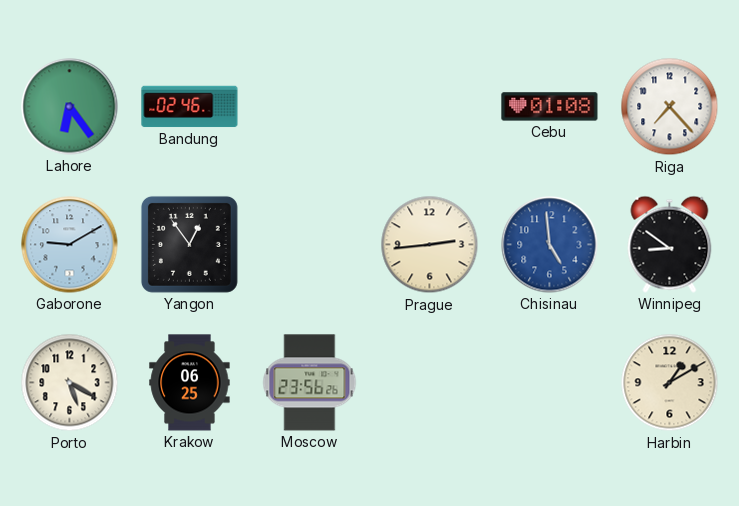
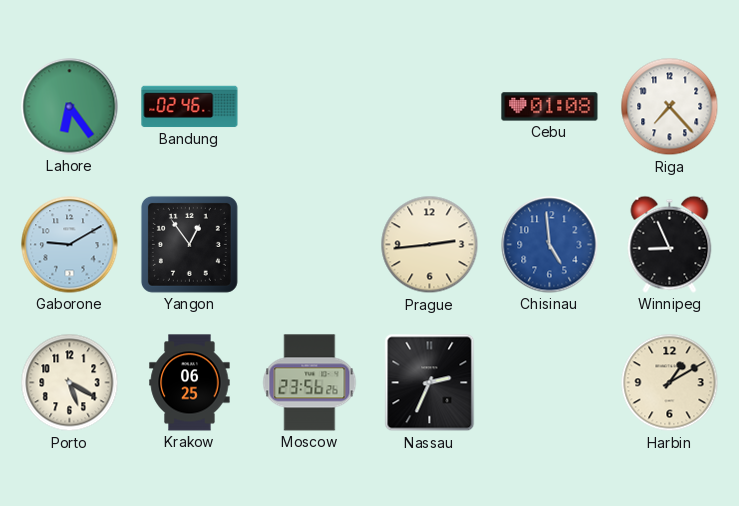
Winnipeg: 8:51 -> 8:56
Nassau: none -> 2:34
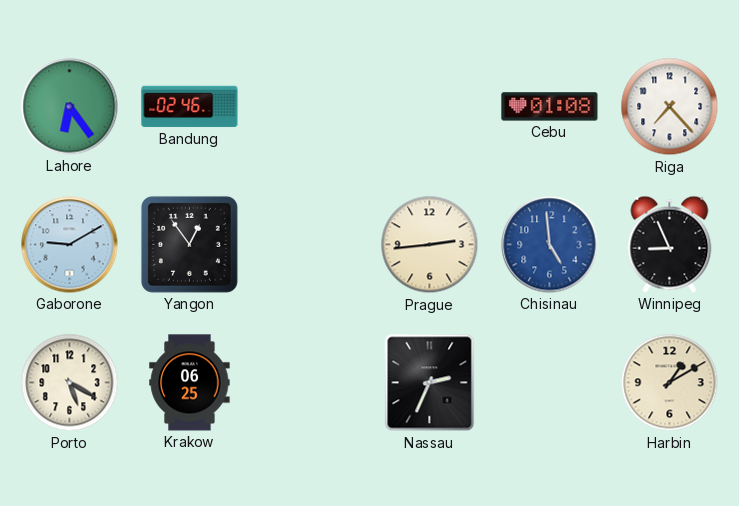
Moscow: 23:56 -> none
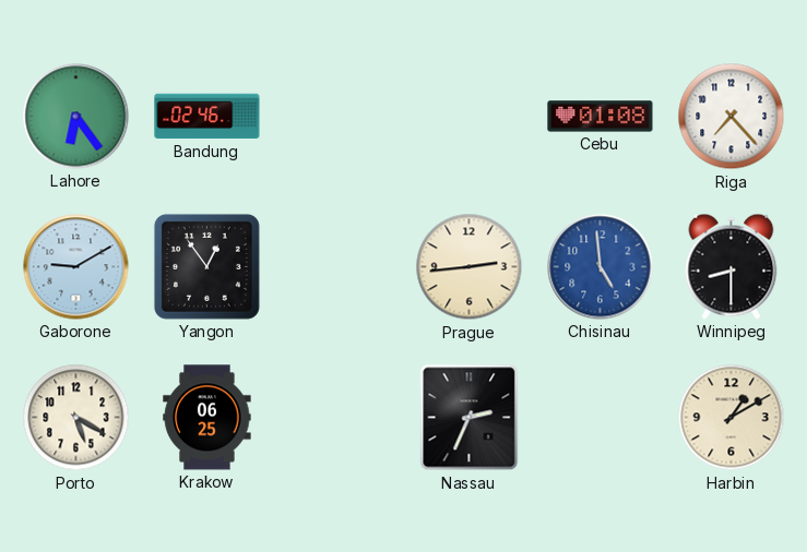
Winnipeg: 8:56 -> 8:30
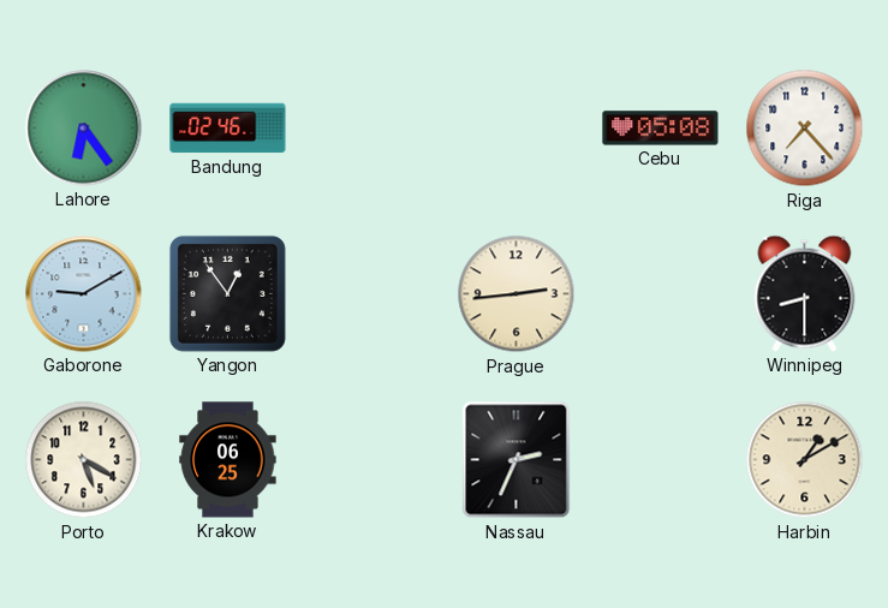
Cebu: 01:08 -> 05:08
Chisinau: 4:59 -> none
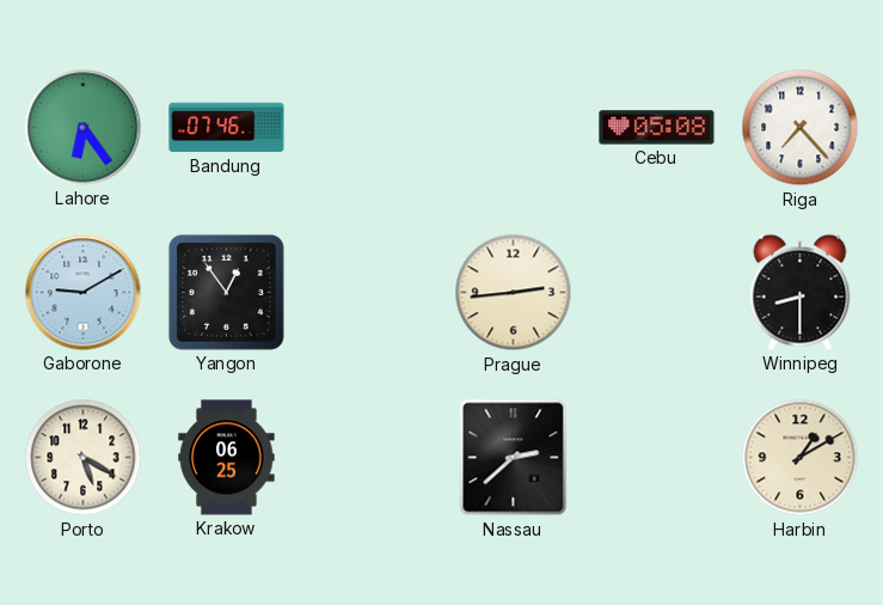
Bandung: 02:46 -> 07:46
Nassau: 2:34 -> 2:38
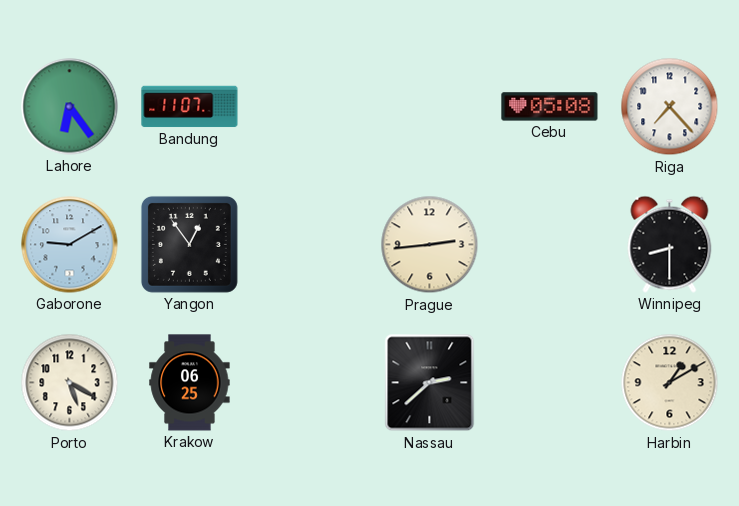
Bandung: 07:46 -> 11:07
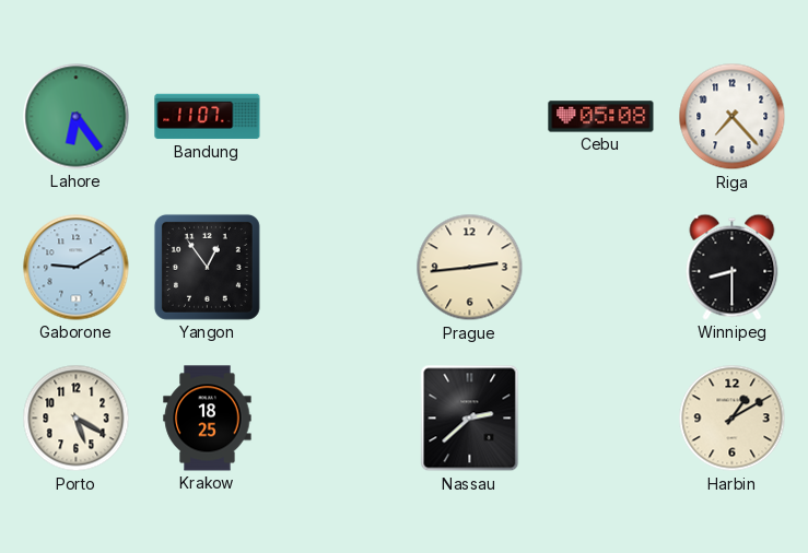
Krakow: 06:25 -> 18:25
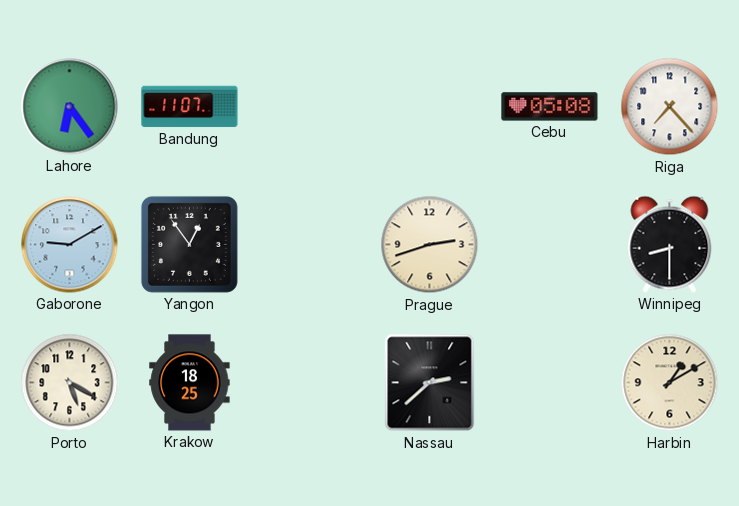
Prague: 2:44 -> 2:42
